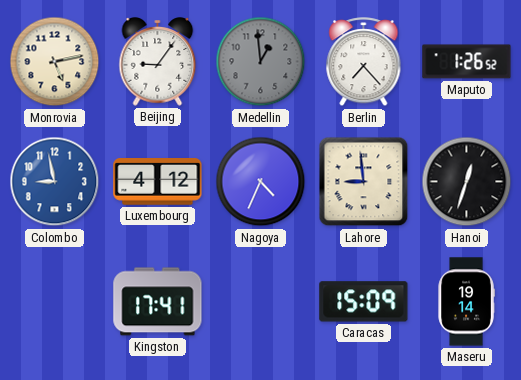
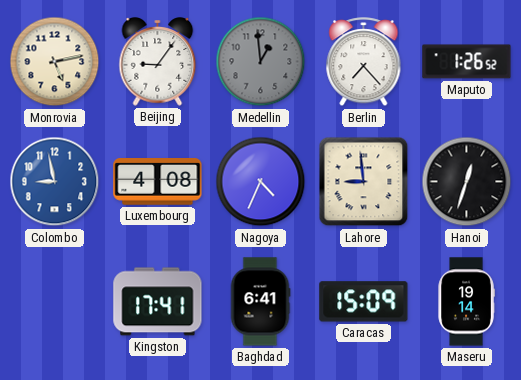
Luxembourg: 4:12 -> 4:08
Baghdad: none -> 6:41
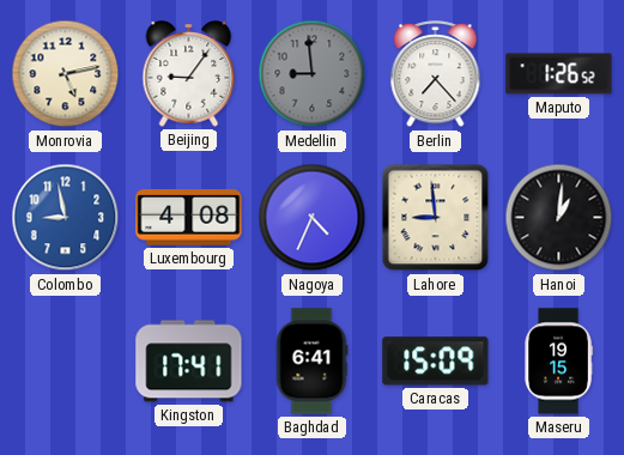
Medellin: 12:59 -> 8:59
Hanoi: 12:33 -> 1:01
Maseru: 19:14 -> 19:15
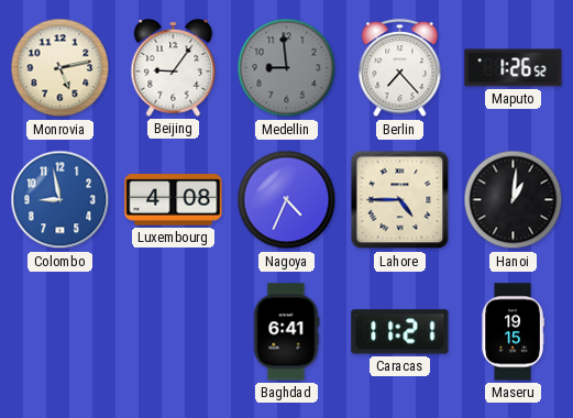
Lahore: 8:59 -> 4:45
Kingston: 17:41 -> none
Caracas: 15:09 -> 11:21
